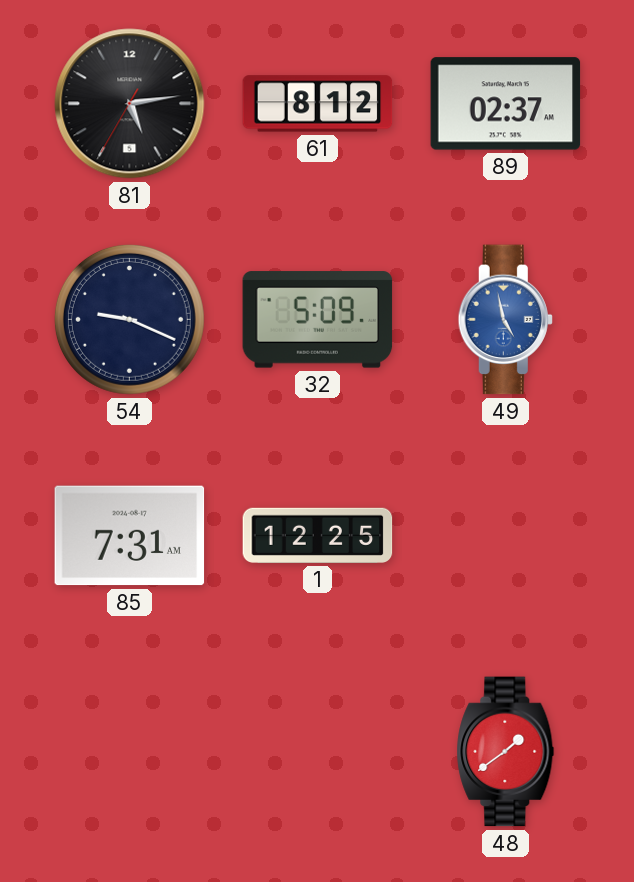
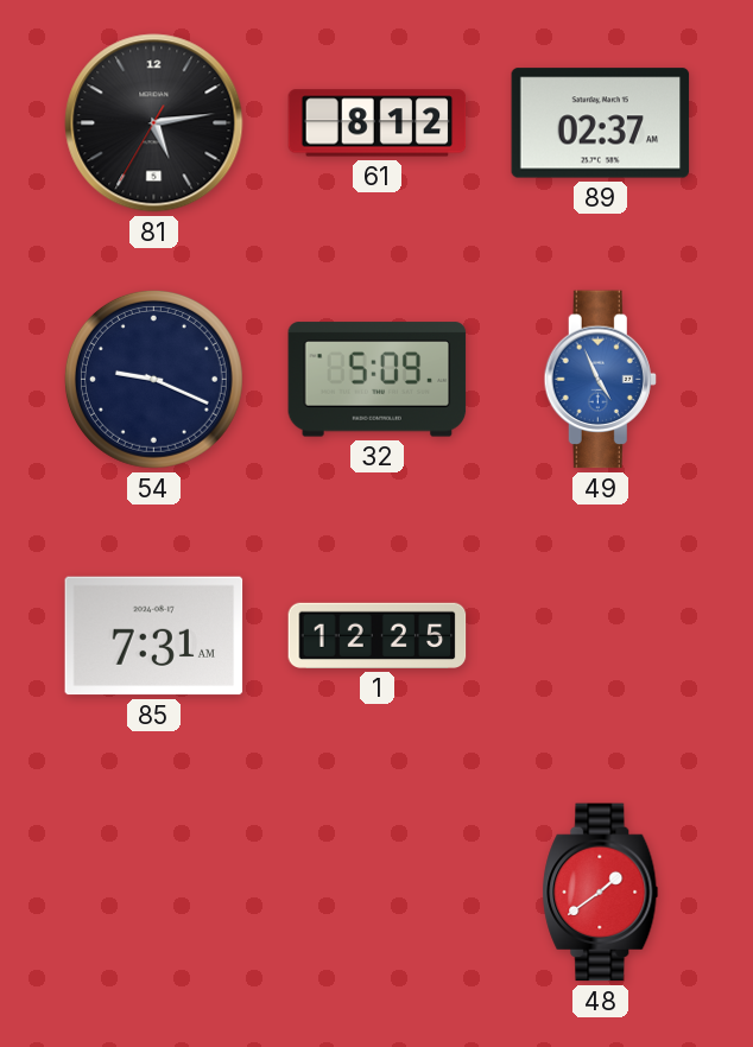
49: 4:58 -> 4:56
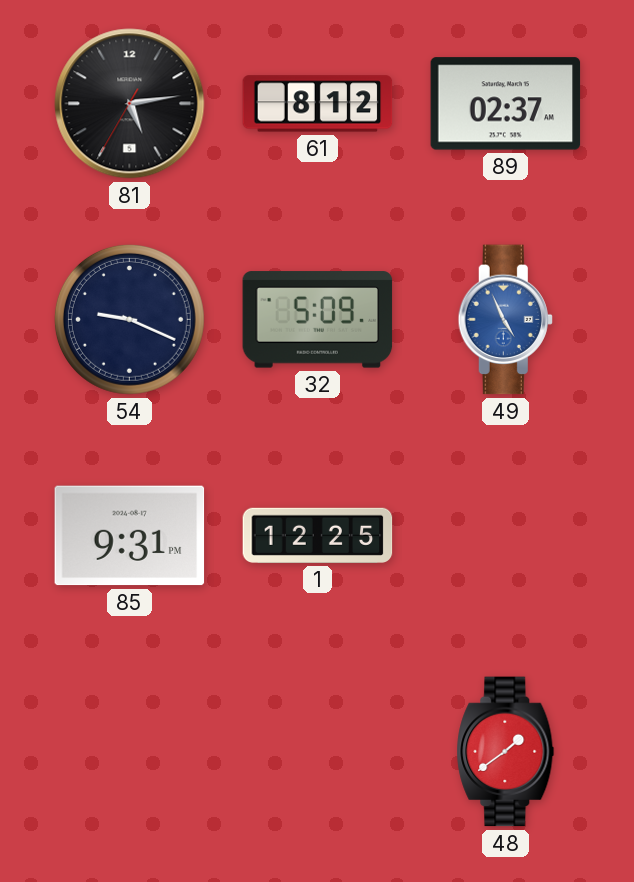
85: 7:31 -> 9:31
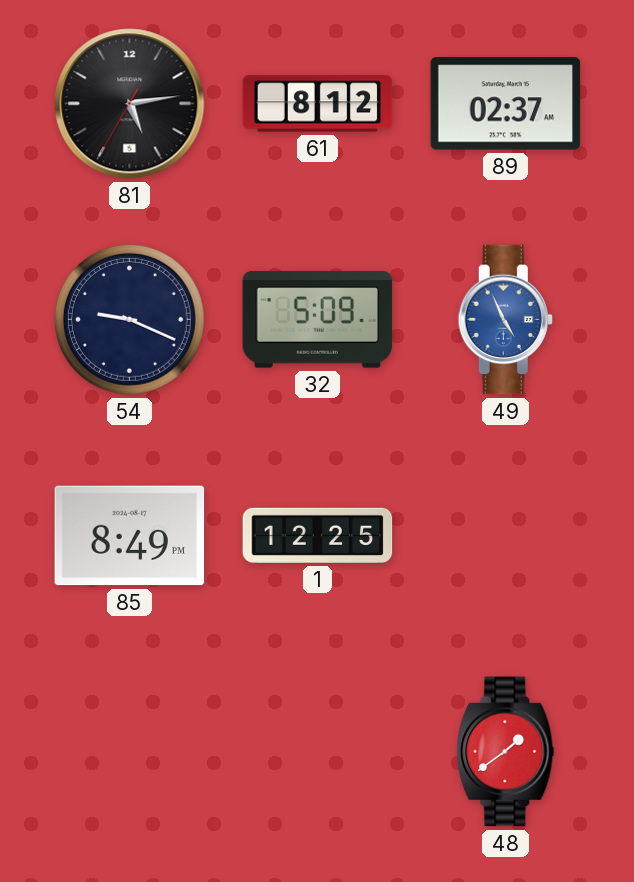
85: 9:31 -> 8:49
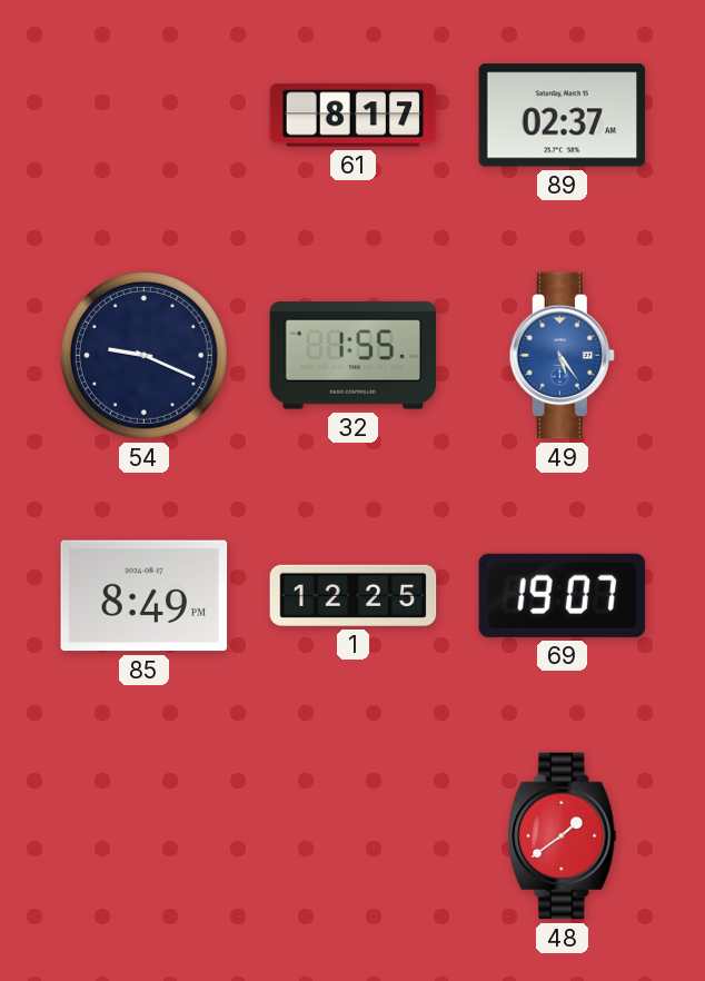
81: 5:13 -> none
61: 8:12 -> 8:17
32: 5:09 -> 1:55
49: 4:56 -> 5:24
69: none -> 19:07
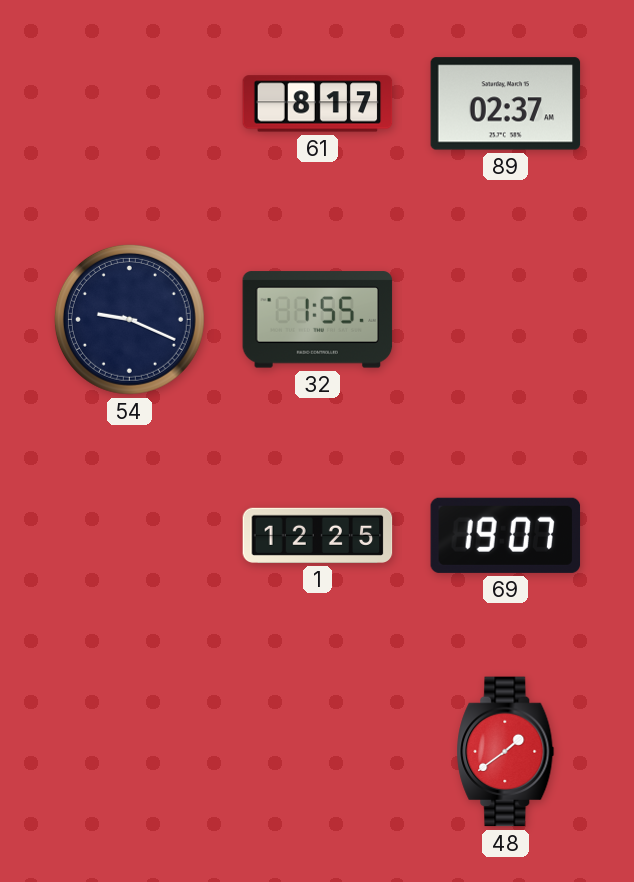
49: 5:24 -> none
85: 8:49 -> none
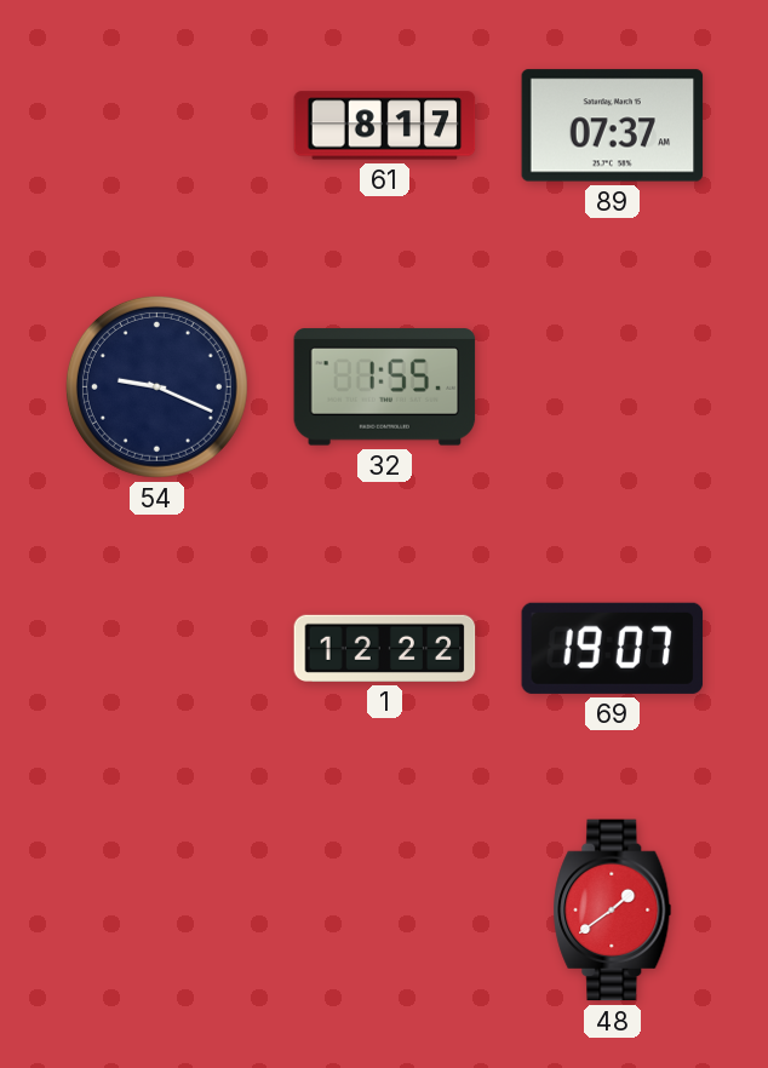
89: 02:37 -> 07:37
1: 12:25 -> 12:22
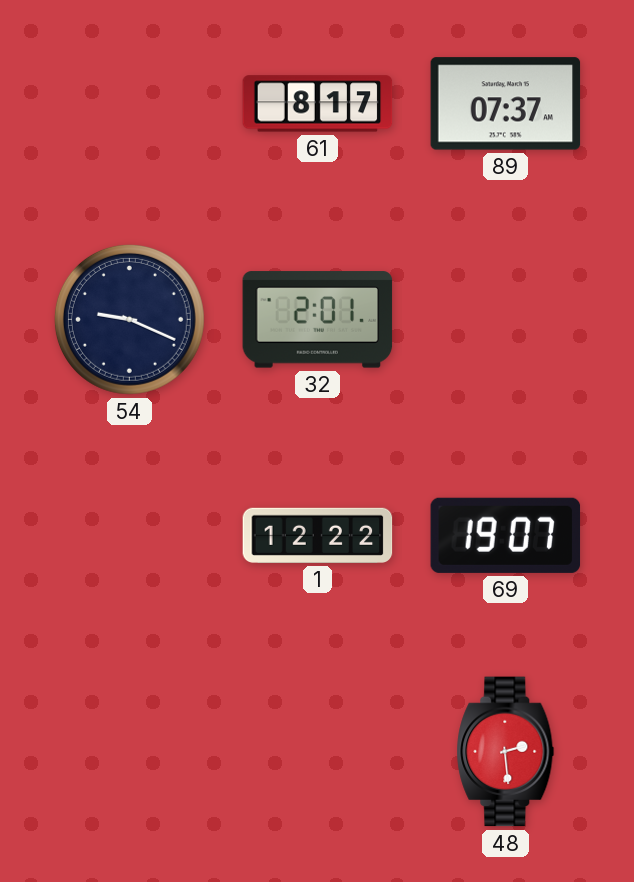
32: 1:55 -> 2:01
48: 1:39 -> 2:29
